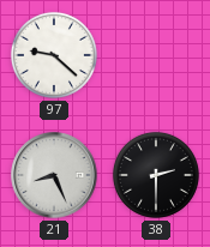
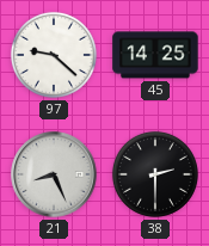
45: none -> 14:25
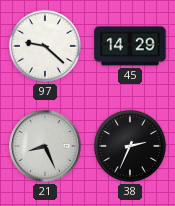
45: 14:25 -> 14:29
38: 2:30 -> 2:34
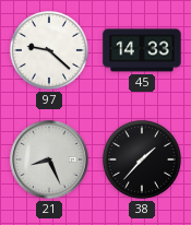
45: 14:29 -> 14:33
38: 2:34 -> 1:37
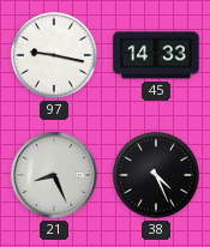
97: 9:22 -> 9:17
38: 1:37 -> 4:26
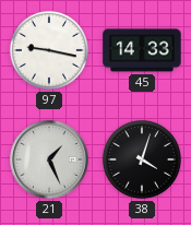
21: 8:26 -> 1:26
38: 4:26 -> 4:03
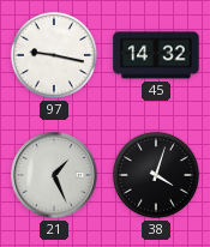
45: 14:33 -> 14:32
